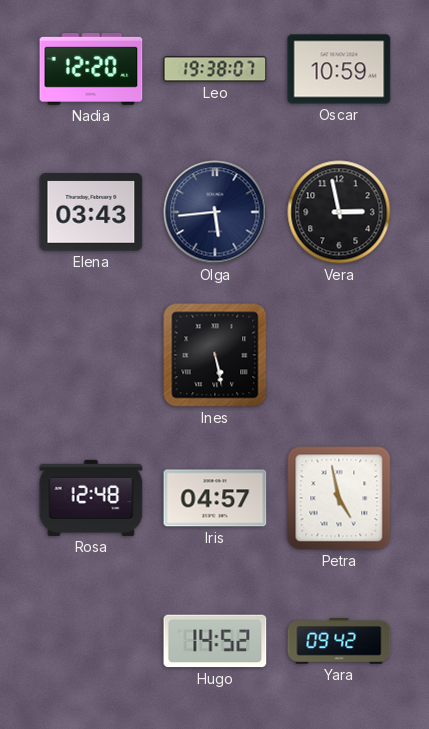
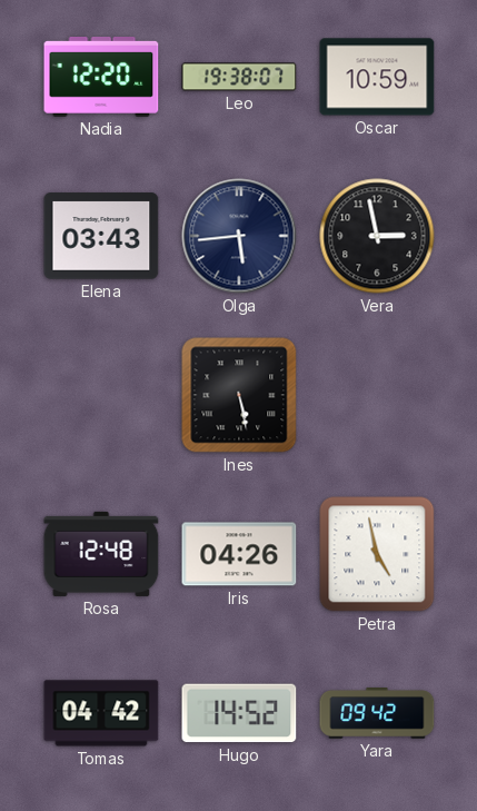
Iris: 04:57 -> 04:26
Tomas: none -> 04:42
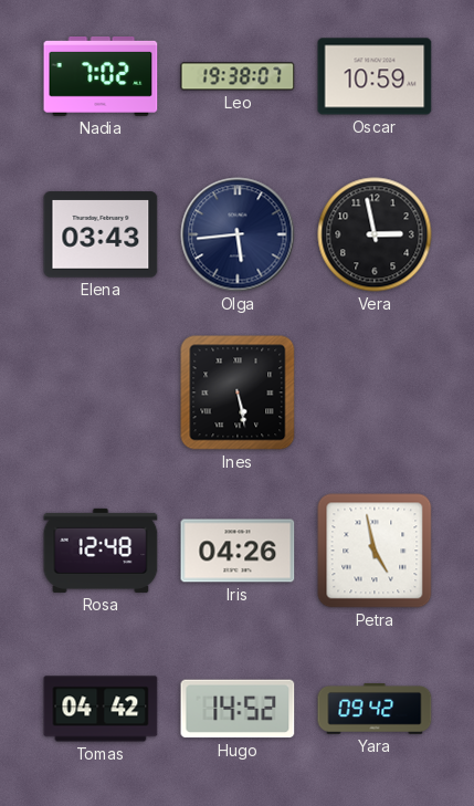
Nadia: 12:20 -> 7:02
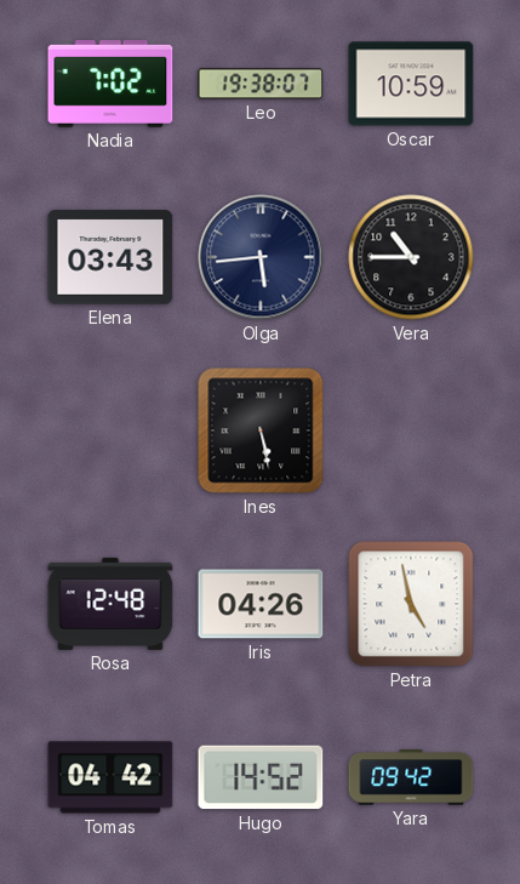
Vera: 2:58 -> 10:45
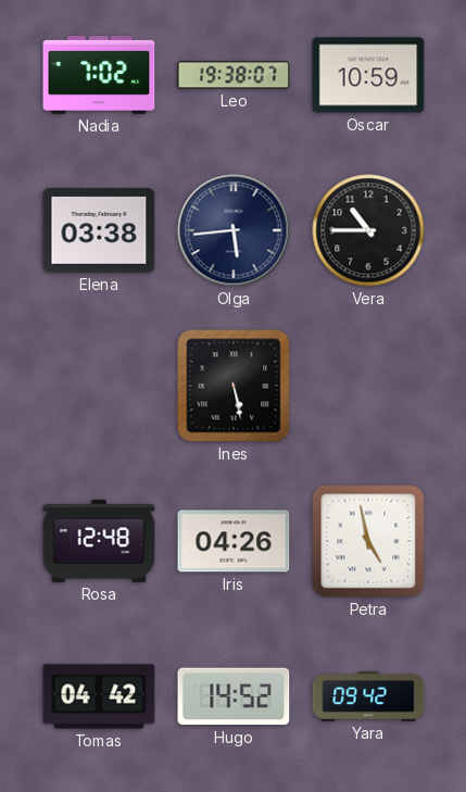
Elena: 03:43 -> 03:38
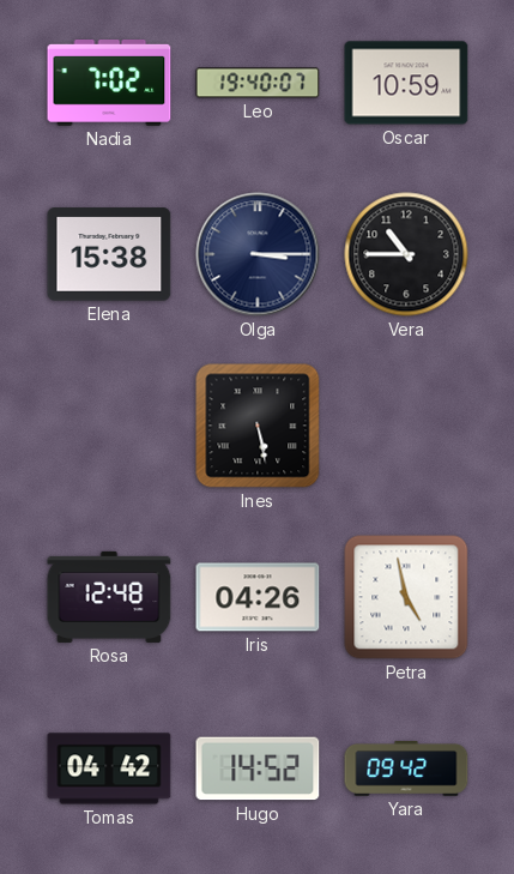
Leo: 19:38 -> 19:40
Elena: 03:38 -> 15:38
Olga: 5:44 -> 3:15
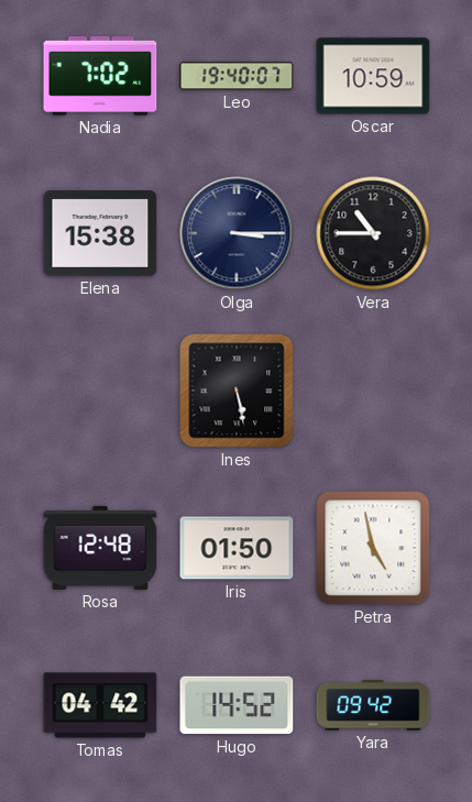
Iris: 04:26 -> 01:50
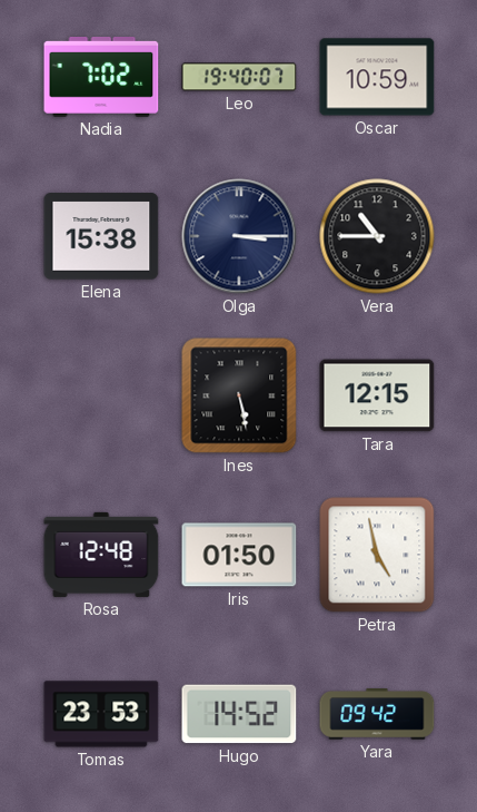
Tara: none -> 12:15
Tomas: 04:42 -> 23:53
